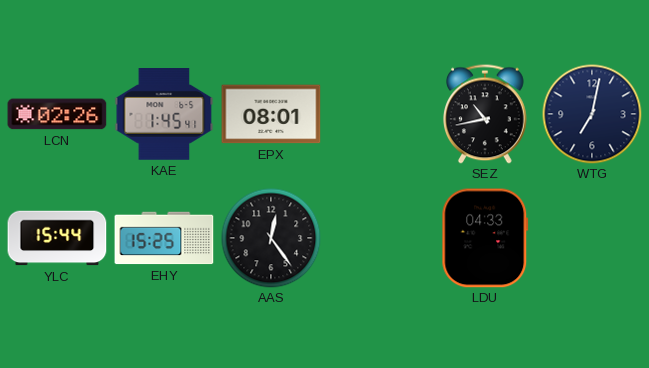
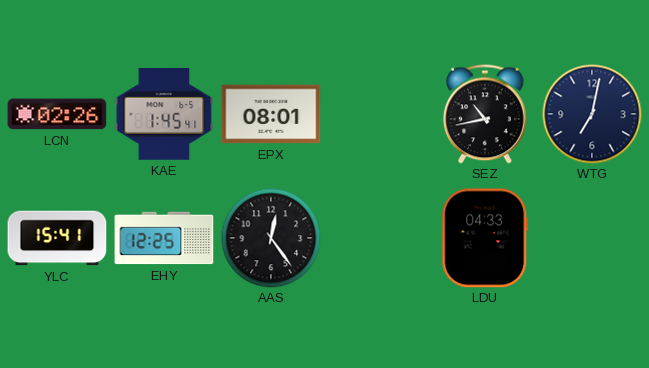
YLC: 15:44 -> 15:41
EHY: 15:25 -> 12:25
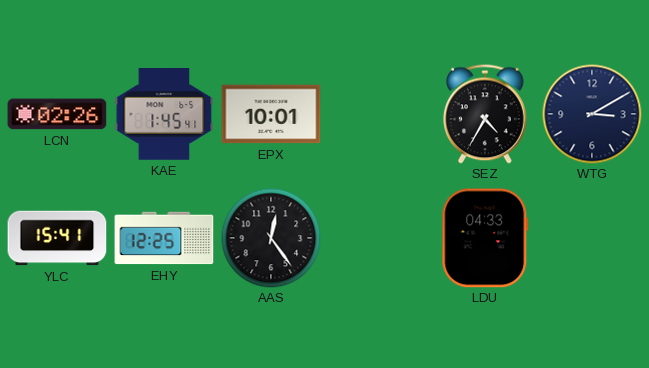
EPX: 08:01 -> 10:01
SEZ: 10:43 -> 4:35
WTG: 7:02 -> 3:10
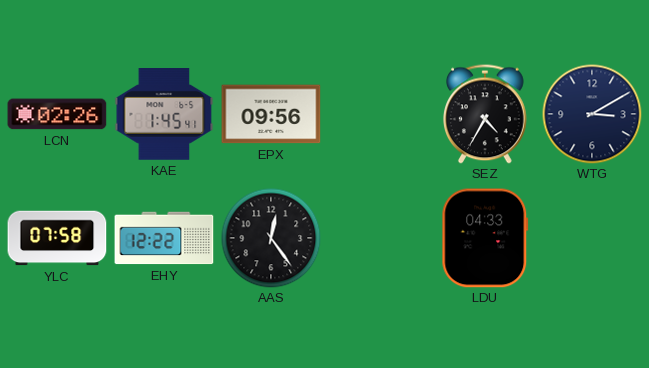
EPX: 10:01 -> 09:56
YLC: 15:41 -> 07:58
EHY: 12:25 -> 12:22
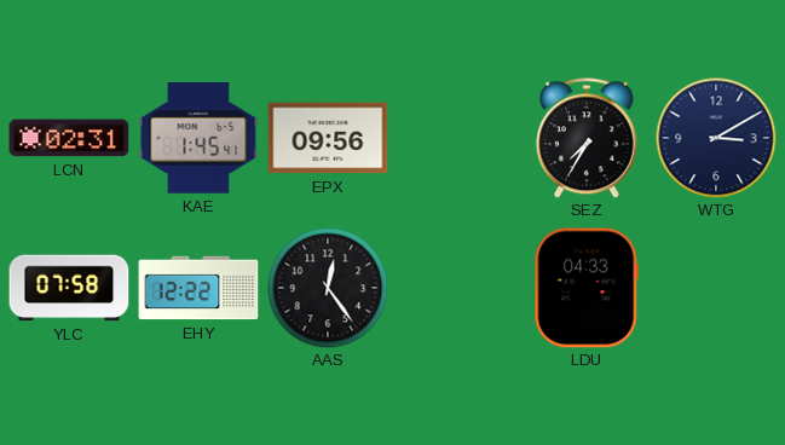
LCN: 02:26 -> 02:31
SEZ: 4:35 -> 7:35
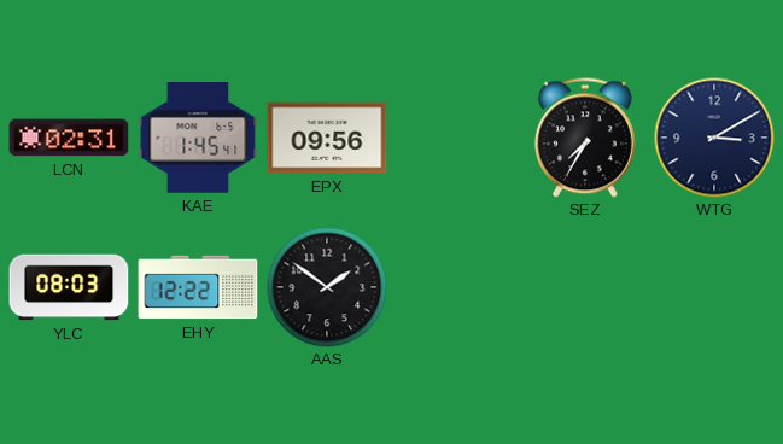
YLC: 07:58 -> 08:03
AAS: 12:24 -> 1:51
LDU: 04:33 -> none
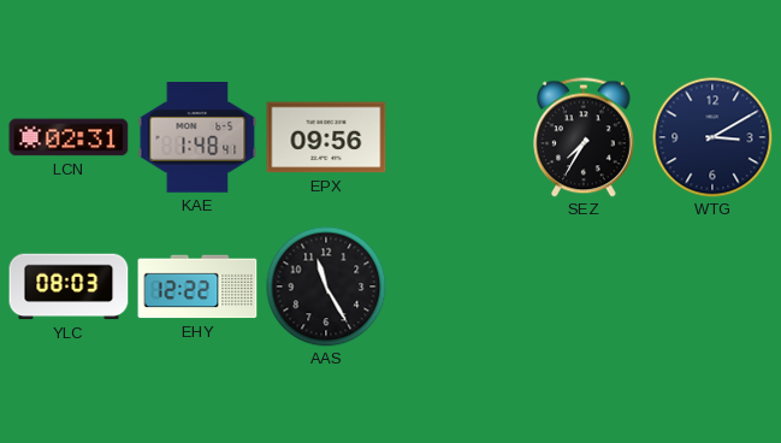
KAE: 1:45 -> 1:48
AAS: 1:51 -> 11:25
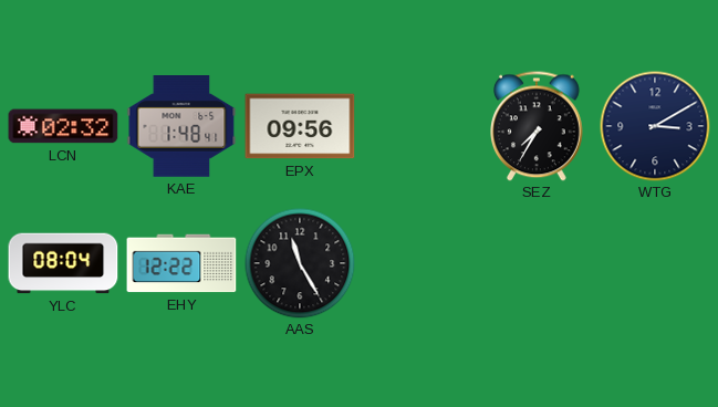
LCN: 02:31 -> 02:32
YLC: 08:03 -> 08:04
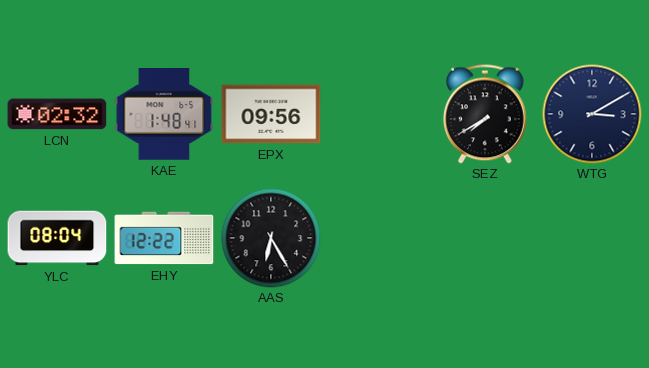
SEZ: 7:35 -> 7:40
AAS: 11:25 -> 6:25
